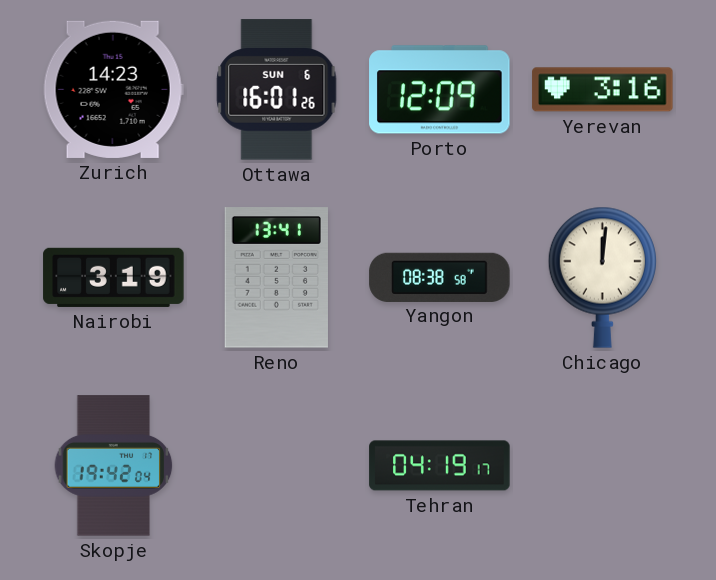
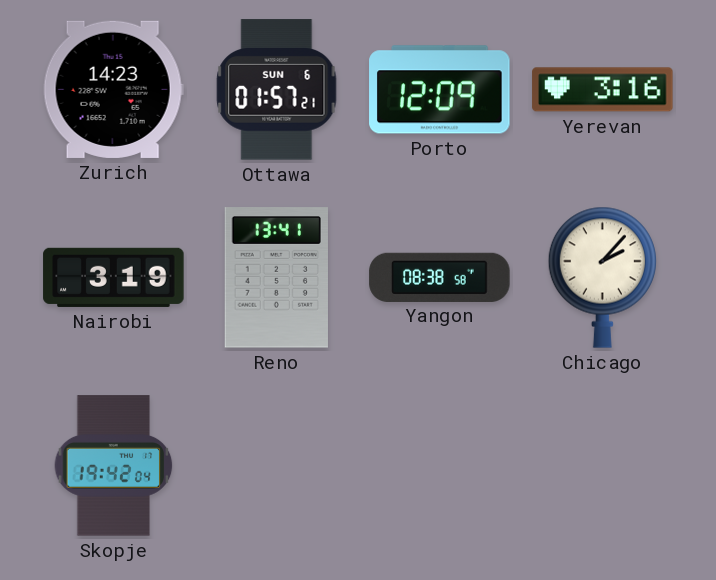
Ottawa: 16:01 -> 01:57
Chicago: 12:01 -> 2:07
Tehran: 04:19 -> none
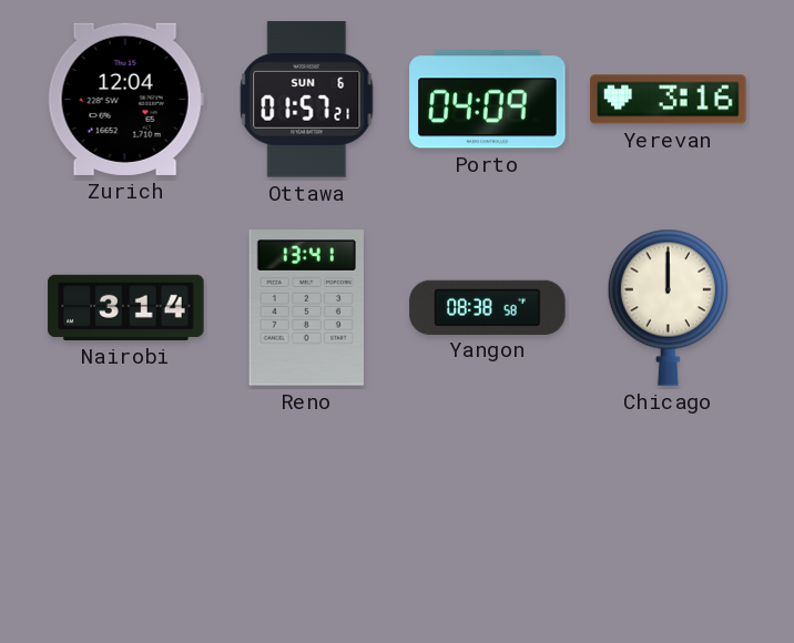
Zurich: 14:23 -> 12:04
Porto: 12:09 -> 04:09
Nairobi: 3:19 -> 3:14
Chicago: 2:07 -> 12:00
Skopje: 19:42 -> none
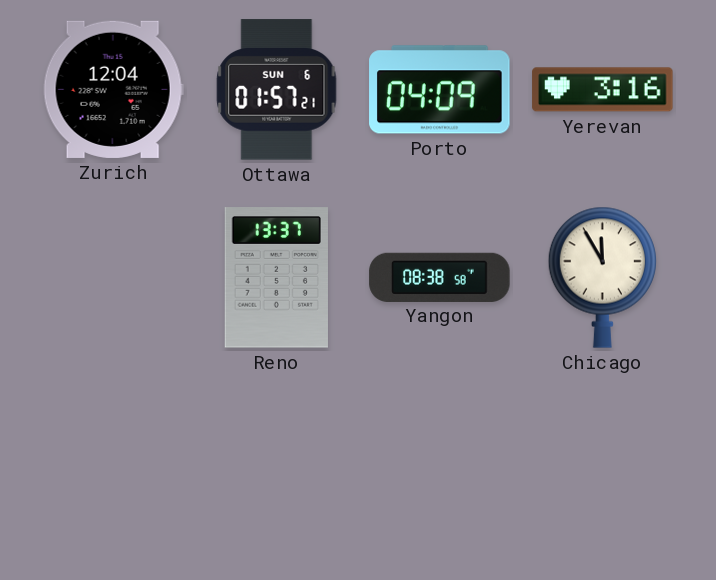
Nairobi: 3:14 -> none
Reno: 13:41 -> 13:37
Chicago: 12:00 -> 11:55
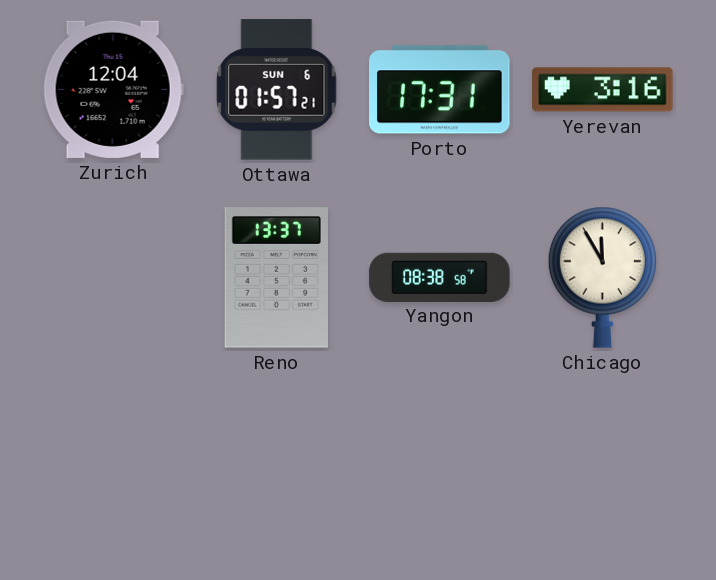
Porto: 04:09 -> 17:31
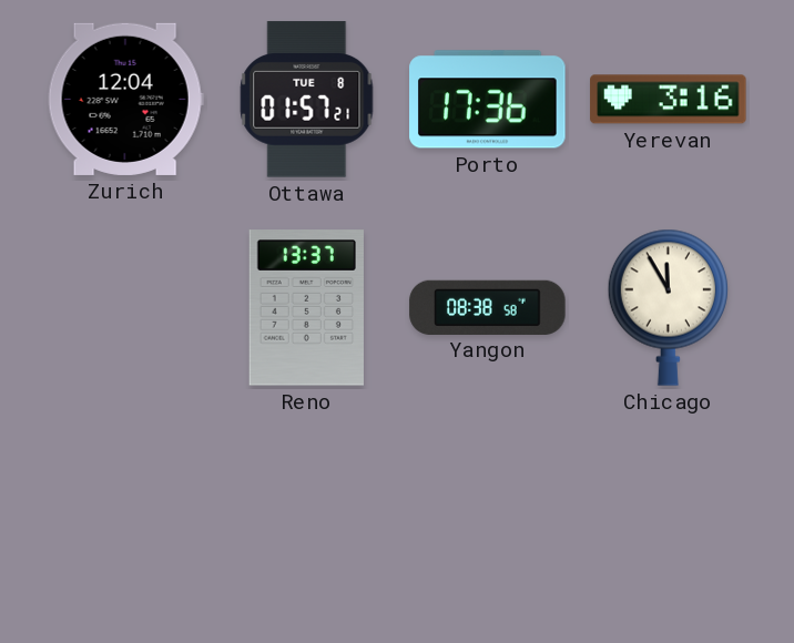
Ottawa date: SUN 6 -> TUE 8
Porto: 17:31 -> 17:36
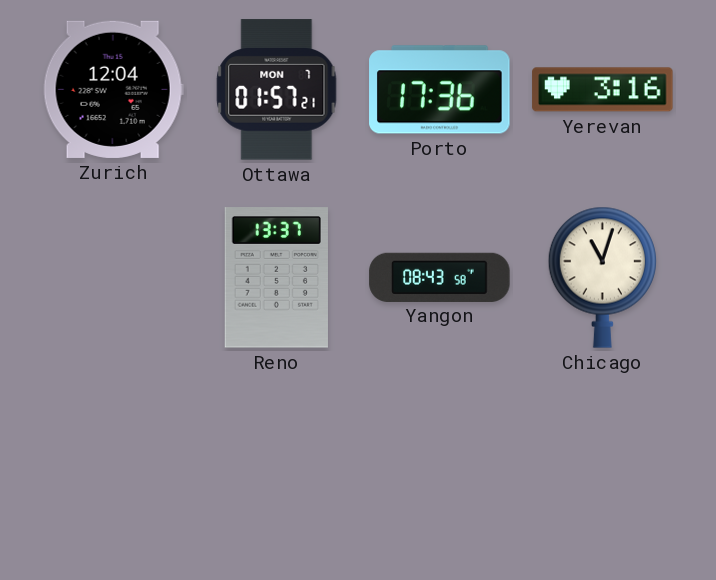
Ottawa date: TUE 8 -> MON 7
Yangon: 08:38 -> 08:43
Chicago: 11:55 -> 11:03
